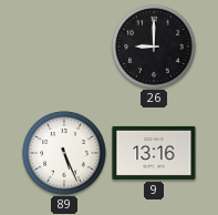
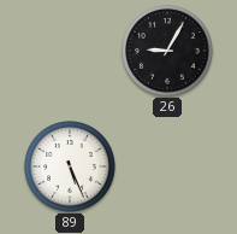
26: 9:00 -> 9:05
9: 13:16 -> none
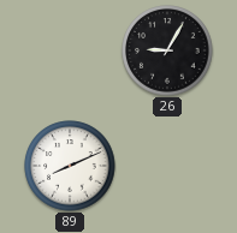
89: 5:26 -> 8:11
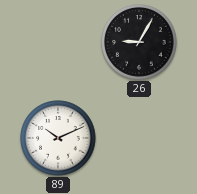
89: 8:11 -> 10:11
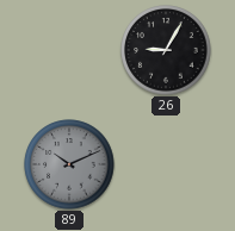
89 dial: white -> grey
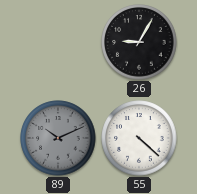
55: none -> 4:22
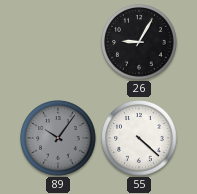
89: 10:11 -> 10:06
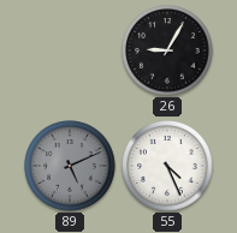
89: 10:06 -> 5:11
55: 4:22 -> 4:26
